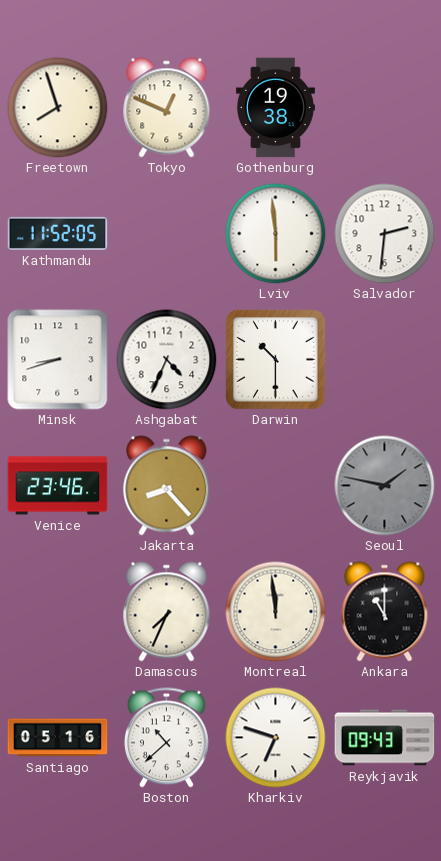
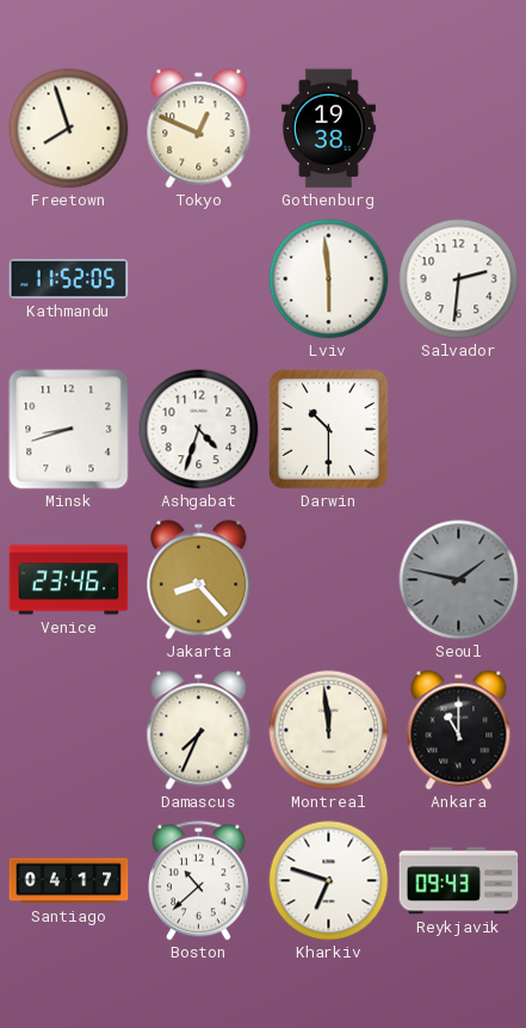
Ashgabat: 4:34 -> 4:33
Santiago: 05:16 -> 04:17
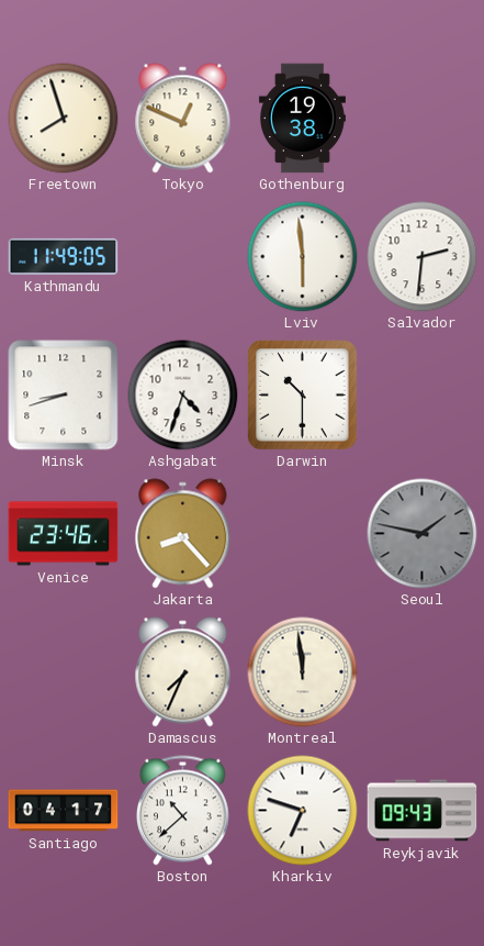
Kathmandu: 11:52 -> 11:49
Ankara: 11:00 -> none
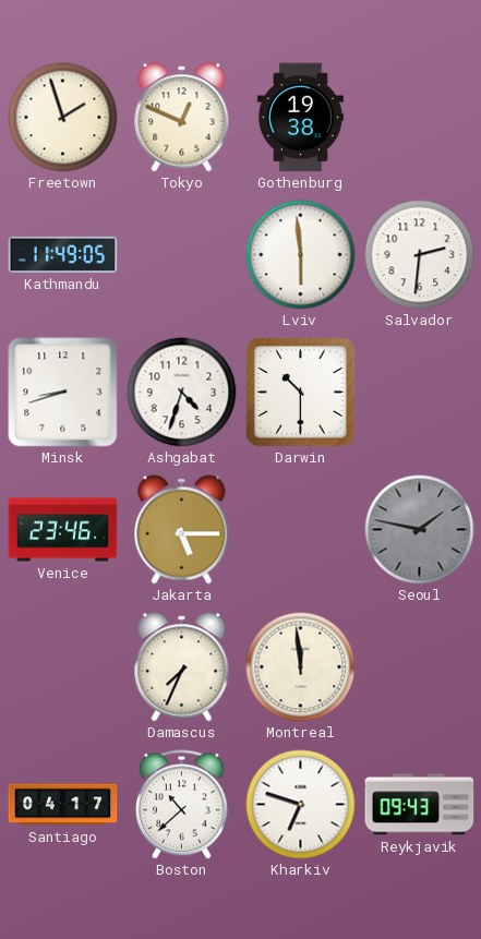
Freetown: 7:57 -> 1:57
Jakarta: 8:23 -> 5:15
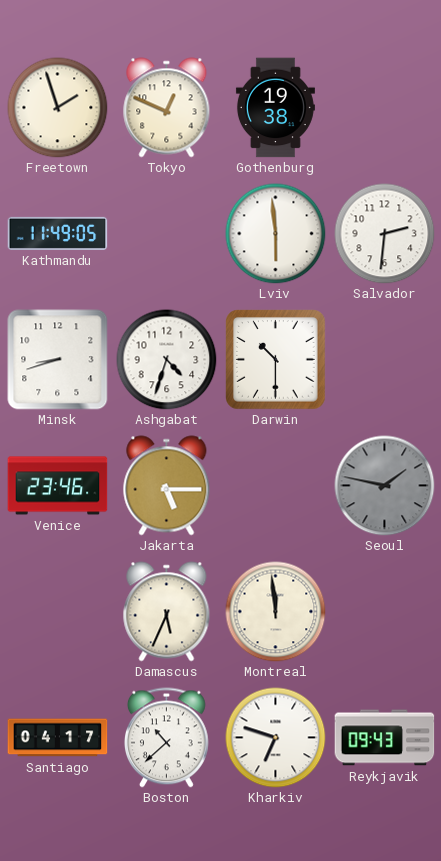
Damascus: 7:34 -> 5:34
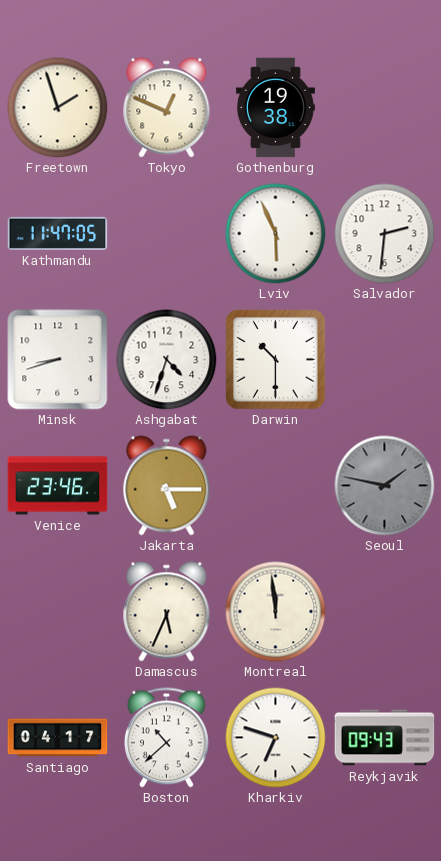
Kathmandu: 11:49 -> 11:47
Lviv: 5:59 -> 5:56
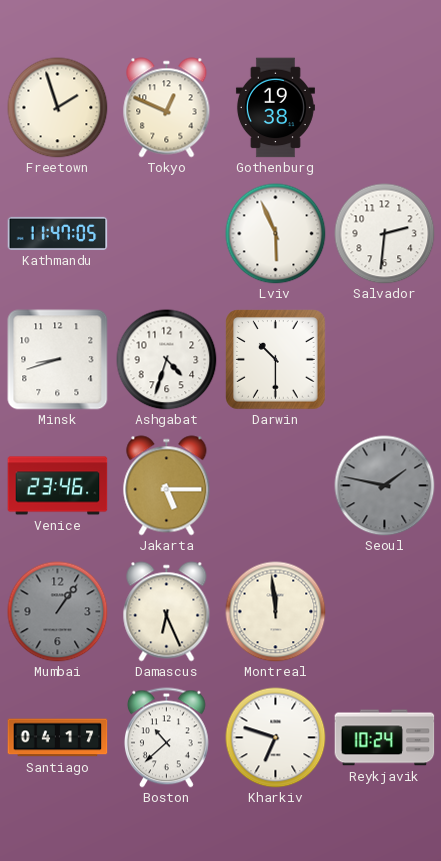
Mumbai: none -> 1:06
Damascus: 5:34 -> 6:26
Reykjavik: 09:43 -> 10:24
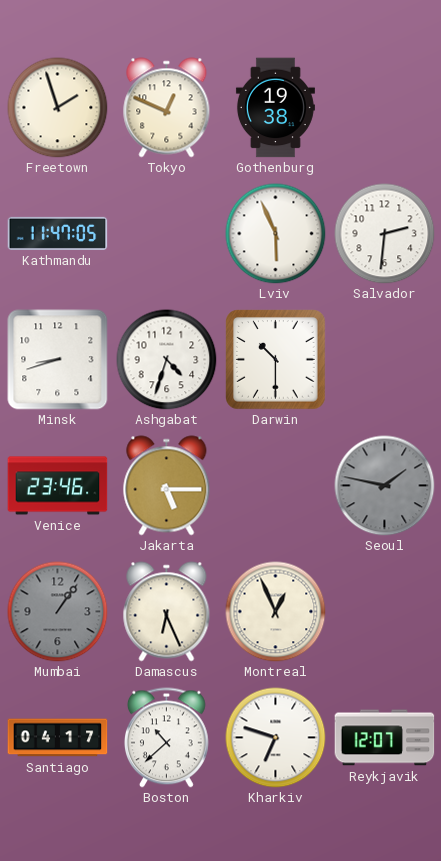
Montreal: 11:59 -> 12:56
Reykjavik: 10:24 -> 12:07
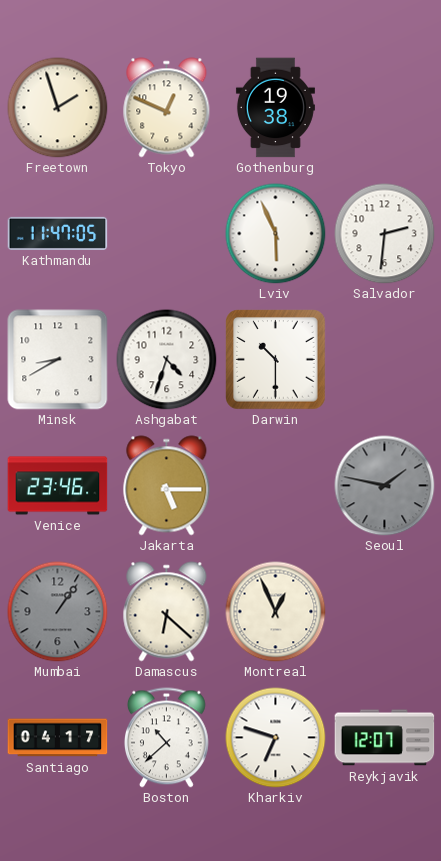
Minsk: 8:42 -> 8:40
Damascus: 6:26 -> 6:22
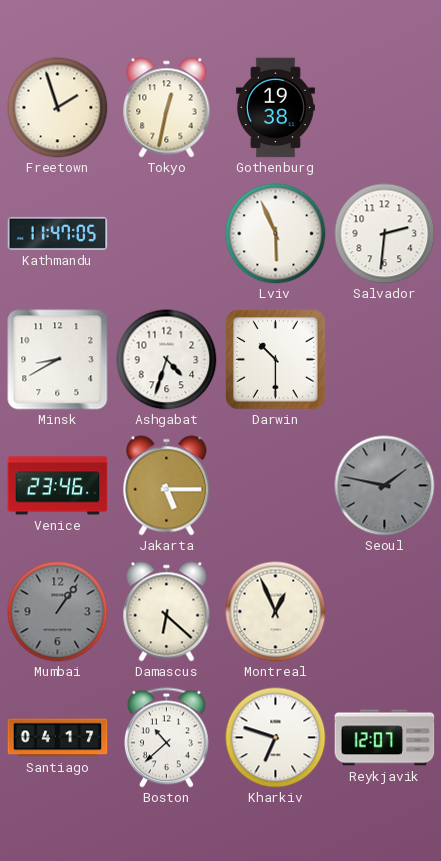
Tokyo: 12:49 -> 12:32
